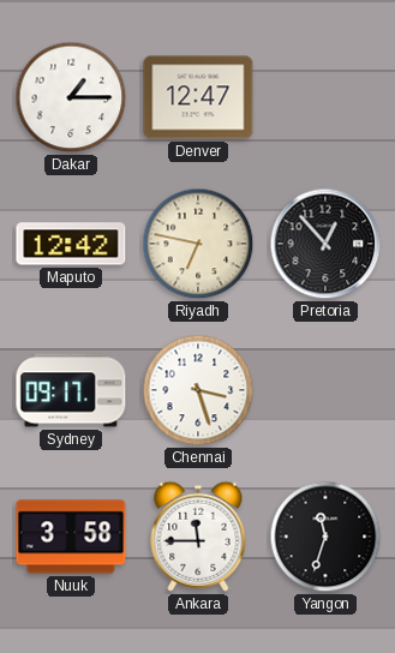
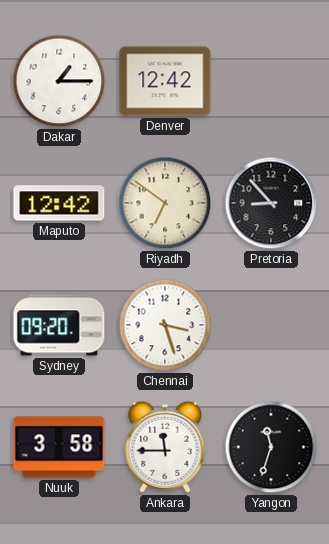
Denver: 12:47 -> 12:42
Riyadh: 6:47 -> 6:51
Pretoria: 12:53 -> 8:53
Sydney: 09:17 -> 09:20
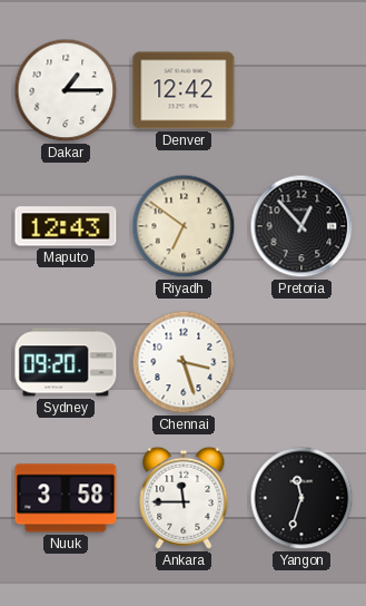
Maputo: 12:42 -> 12:43
Pretoria: 8:53 -> 12:53
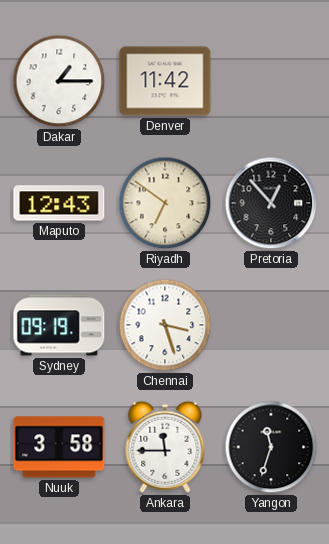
Denver: 12:42 -> 11:42
Sydney: 09:20 -> 09:19
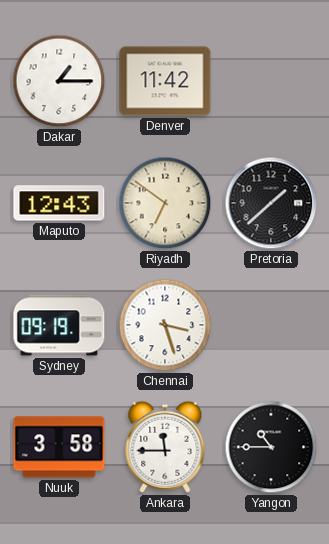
Pretoria: 12:53 -> 1:38
Yangon: 11:33 -> 10:45
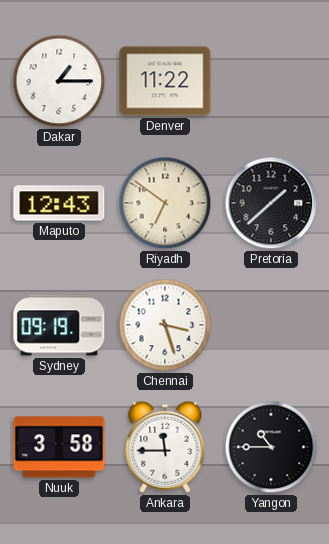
Denver: 11:42 -> 11:22
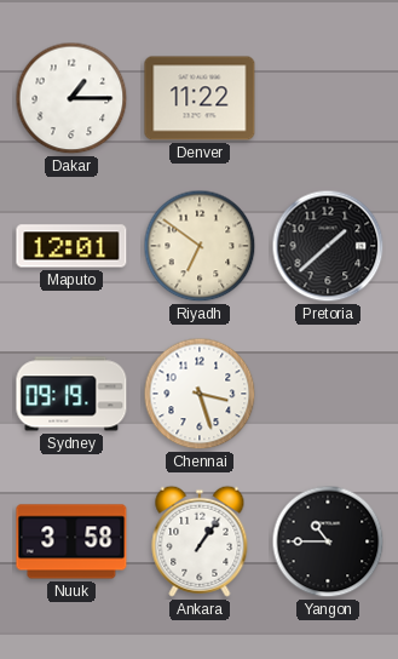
Maputo: 12:43 -> 12:01
Ankara: 11:45 -> 1:06
